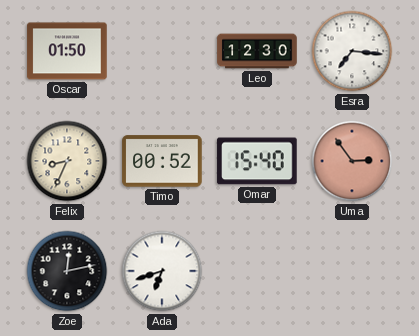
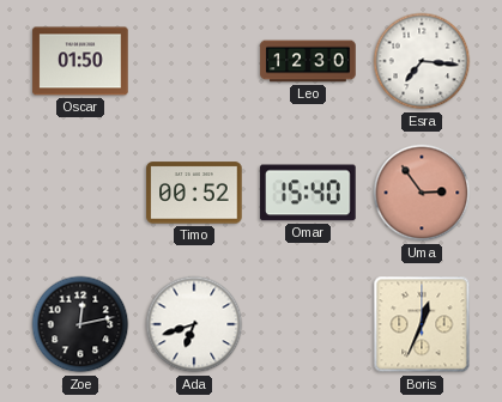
Felix: 8:34 -> none
Boris: none -> 12:34
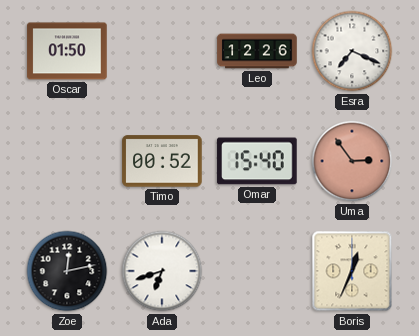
Leo: 12:30 -> 12:26
Esra: 7:16 -> 7:19
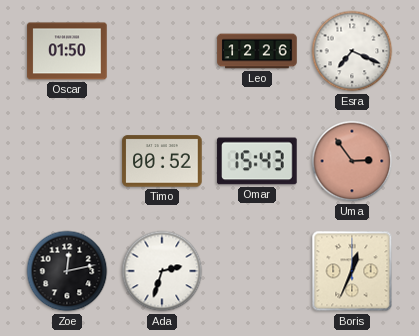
Omar: 15:40 -> 15:43
Ada: 6:42 -> 2:33
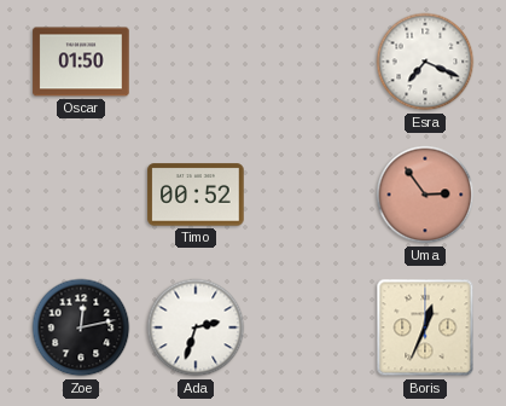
Leo: 12:26 -> none
Omar: 15:43 -> none
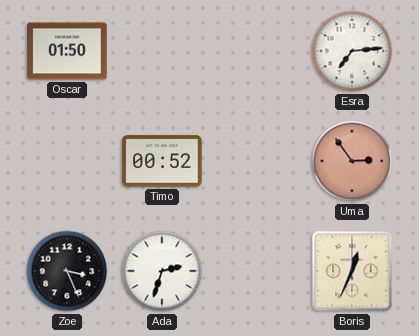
Esra: 7:19 -> 7:14
Zoe: 12:13 -> 3:26
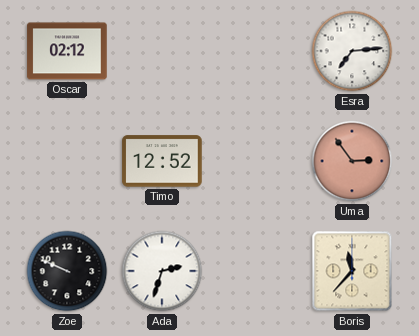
Oscar: 01:50 -> 02:12
Timo: 00:52 -> 12:52
Zoe: 3:26 -> 9:49
Boris: 12:34 -> 11:37
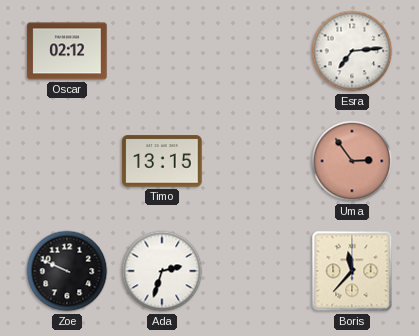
Timo: 12:52 -> 13:15
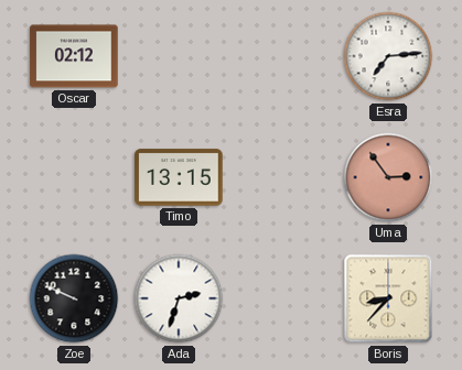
Boris: 11:37 -> 8:37
